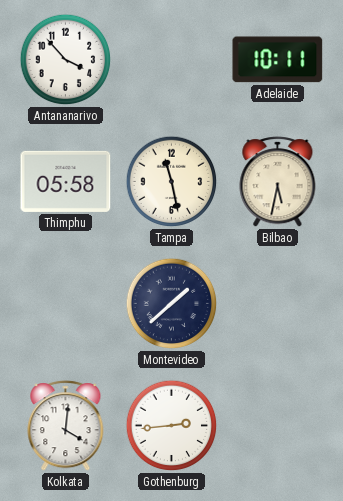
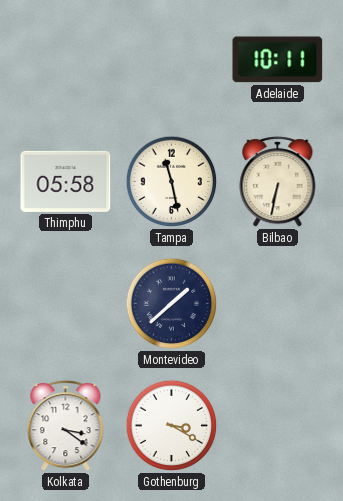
Antananarivo: 3:53 -> none
Bilbao: 5:32 -> 6:32
Kolkata: 4:01 -> 3:21
Gothenburg: 2:44 -> 3:20
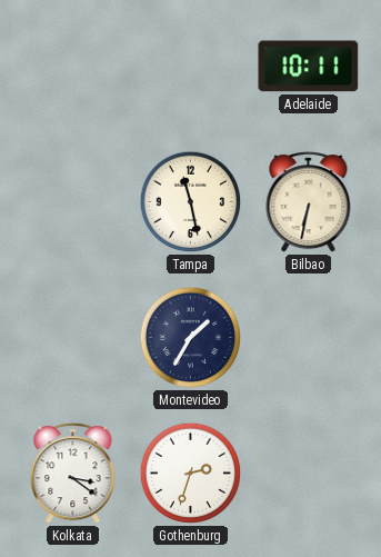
Thimphu: 05:58 -> none
Montevideo: 1:38 -> 1:35
Gothenburg: 3:20 -> 2:33
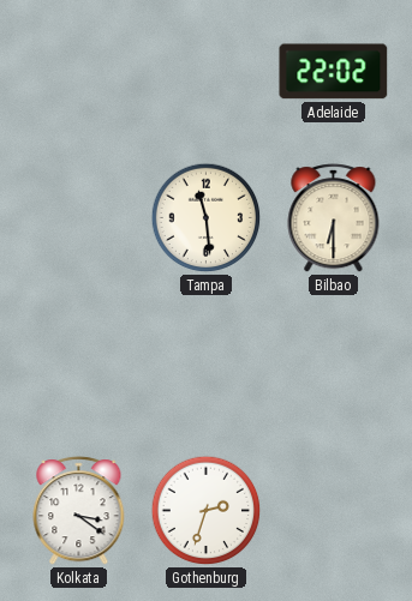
Adelaide: 10:11 -> 22:02
Tampa: 11:28 -> 11:29
Bilbao: 6:32 -> 6:30
Montevideo: 1:35 -> none
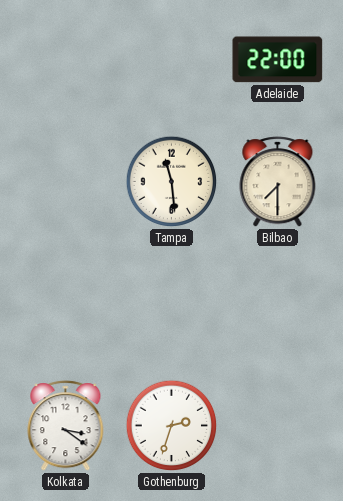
Adelaide: 22:02 -> 22:00
Bilbao: 6:30 -> 7:30
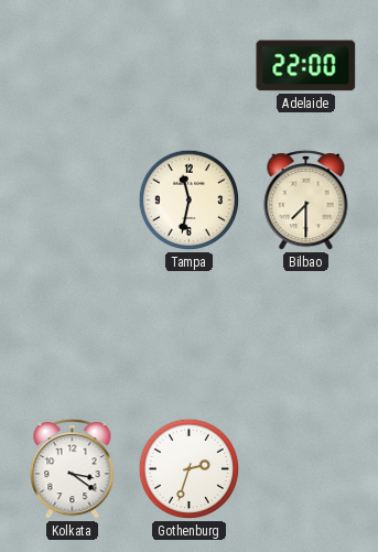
Tampa: 11:29 -> 11:32
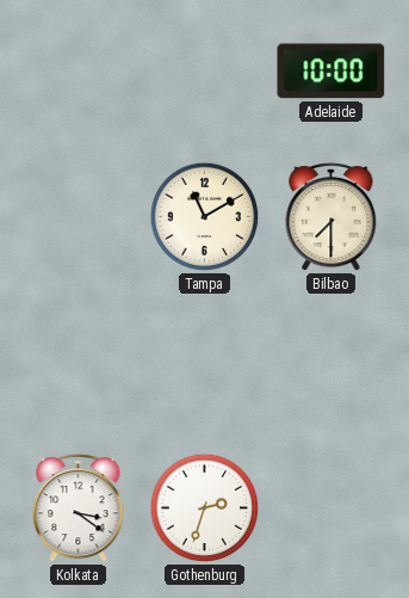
Adelaide: 22:00 -> 10:00
Tampa: 11:32 -> 11:10
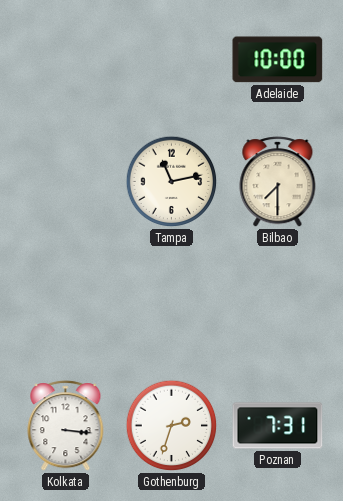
Tampa: 11:10 -> 11:13
Kolkata: 3:21 -> 3:16
Poznan: none -> 7:31
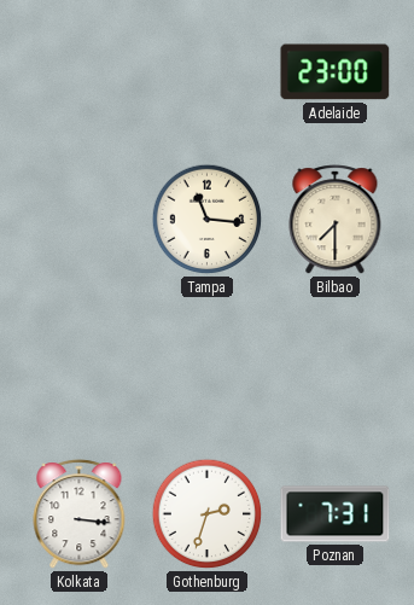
Adelaide: 10:00 -> 23:00
Tampa: 11:13 -> 11:16
